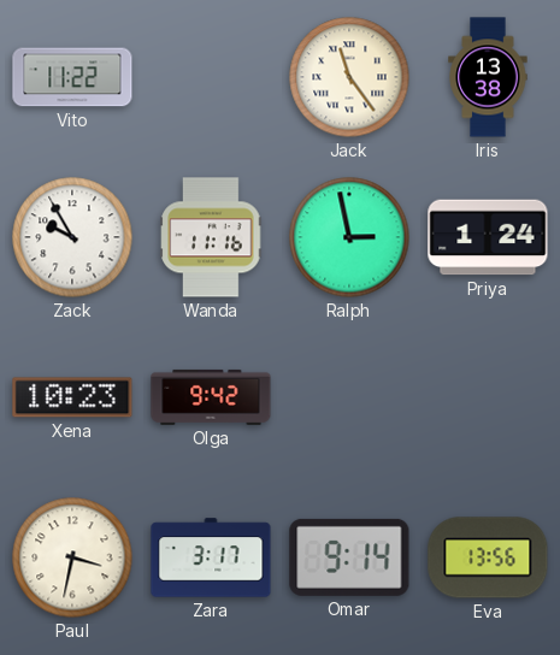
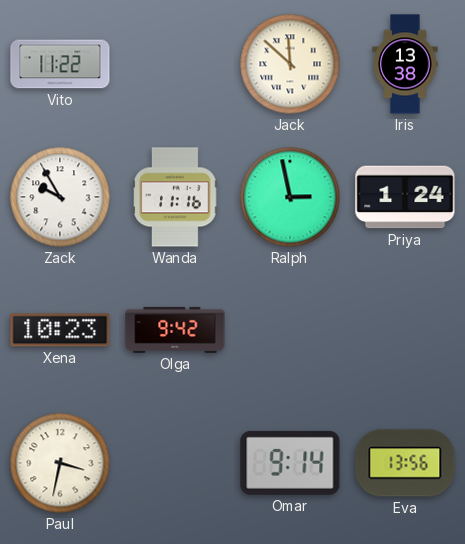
Jack: 11:24 -> 11:52
Zara: 3:17 -> none
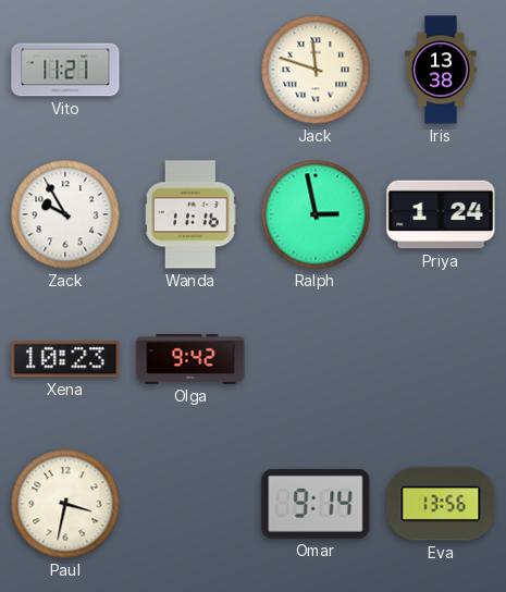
Vito: 11:22 -> 11:21
Jack: 11:52 -> 11:48
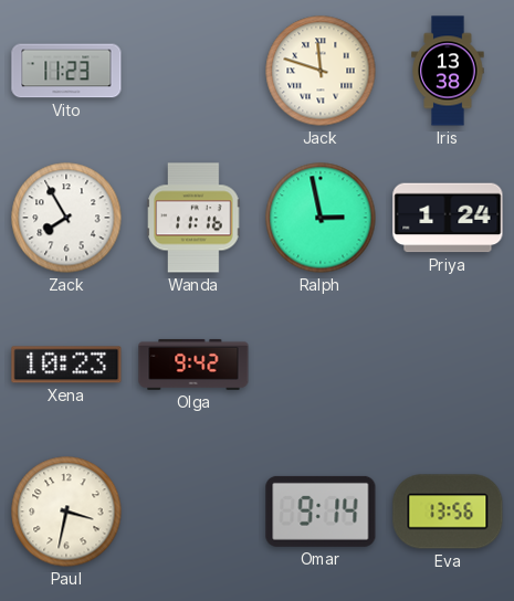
Vito: 11:21 -> 11:23
Zack: 9:55 -> 7:55
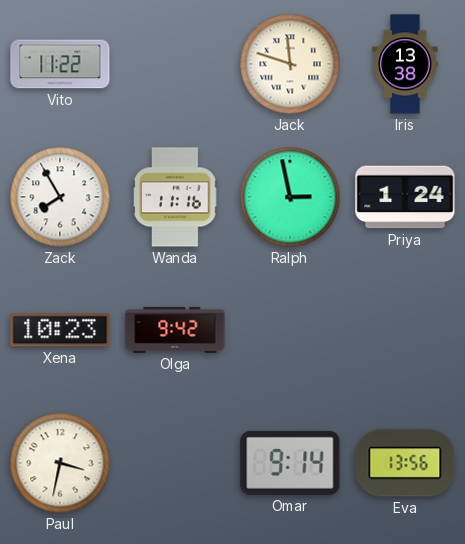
Vito: 11:23 -> 11:22
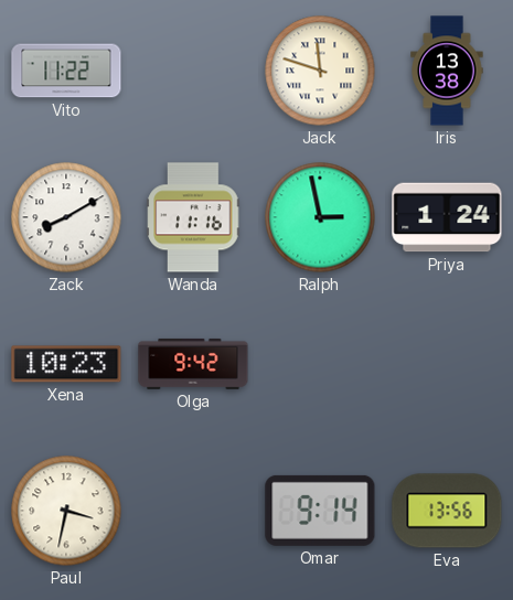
Zack: 7:55 -> 8:10
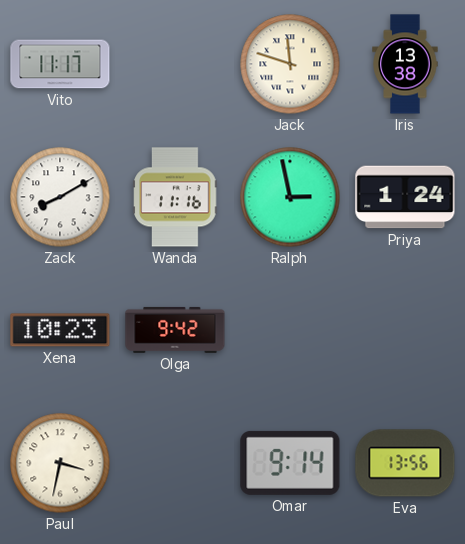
Vito: 11:22 -> 11:17
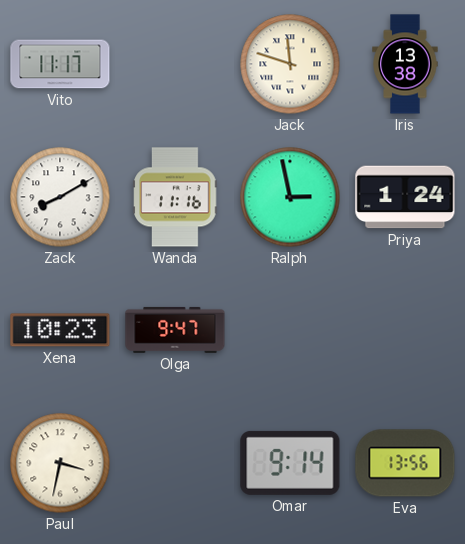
Olga: 9:42 -> 9:47
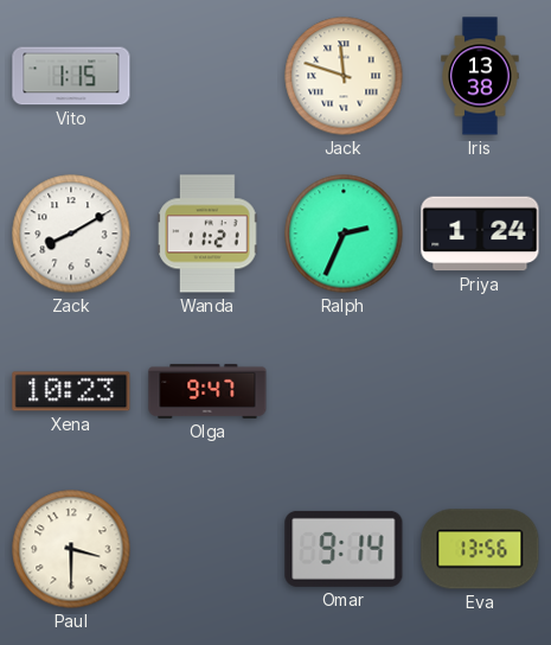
Vito: 11:17 -> 1:15
Wanda: 11:16 -> 11:21
Ralph: 2:58 -> 2:34
Paul: 3:32 -> 3:30
